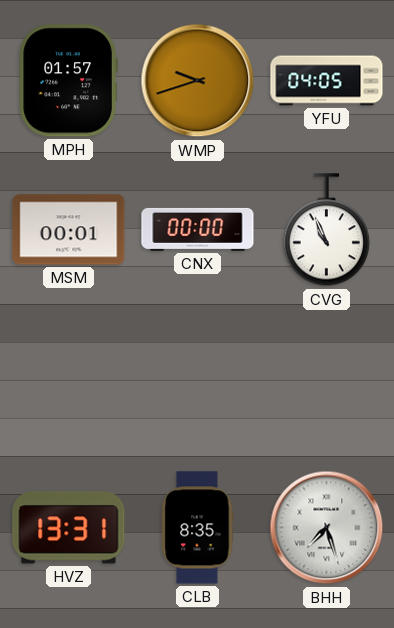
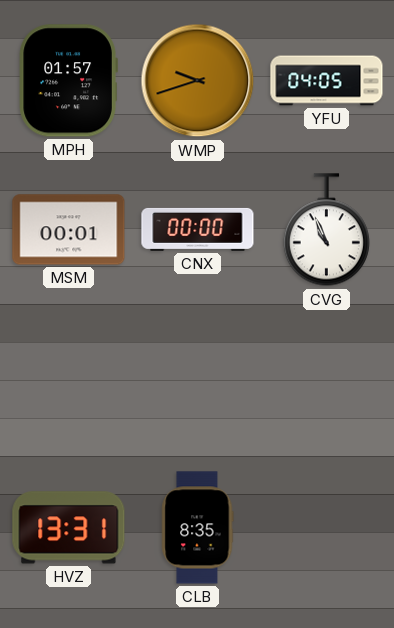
BHH: 7:27 -> none
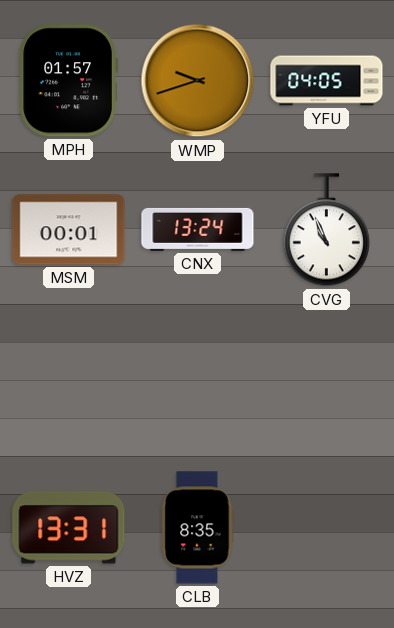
CNX: 00:00 -> 13:24
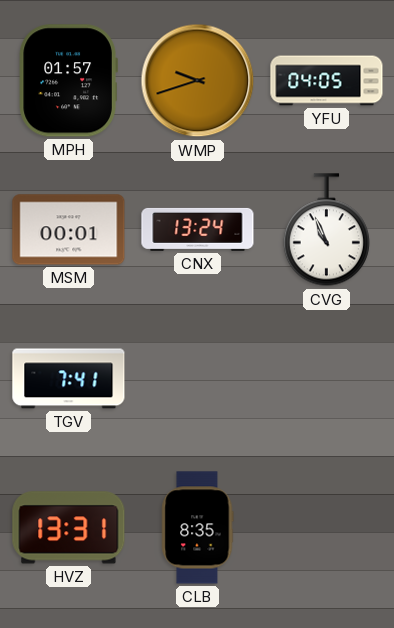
TGV: none -> 7:41
